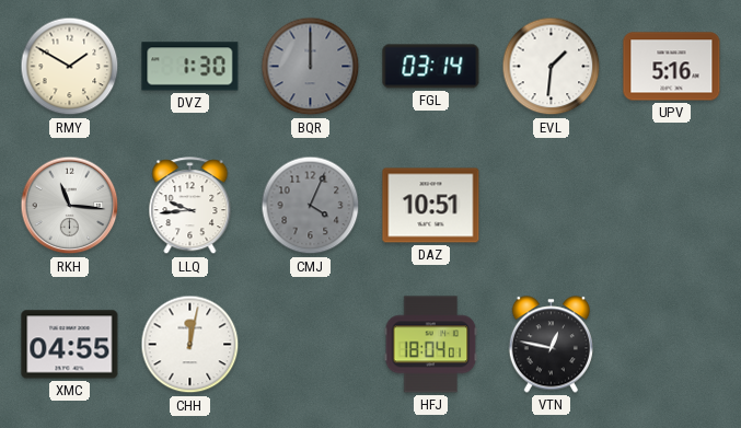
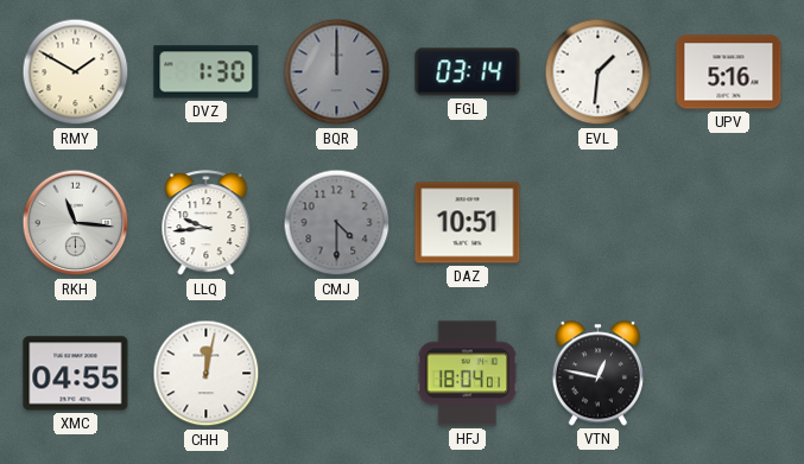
CMJ: 4:04 -> 4:30
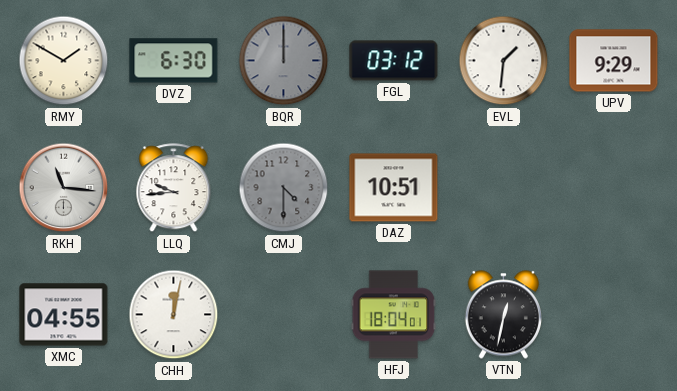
DVZ: 1:30 -> 6:30
FGL: 03:14 -> 03:12
UPV: 5:16 -> 9:29
VTN: 12:47 -> 12:32
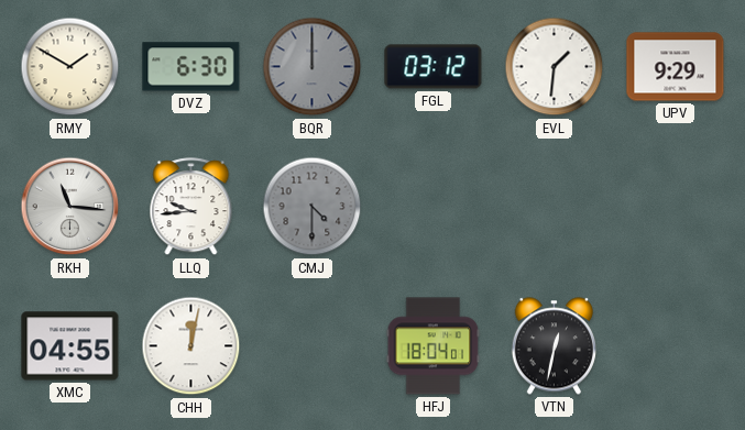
DAZ: 10:51 -> none
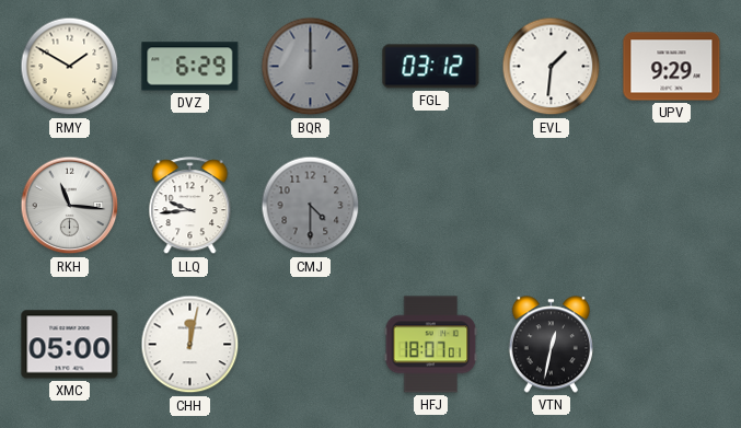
DVZ: 6:30 -> 6:29
XMC: 04:55 -> 05:00
HFJ: 18:04 -> 18:07
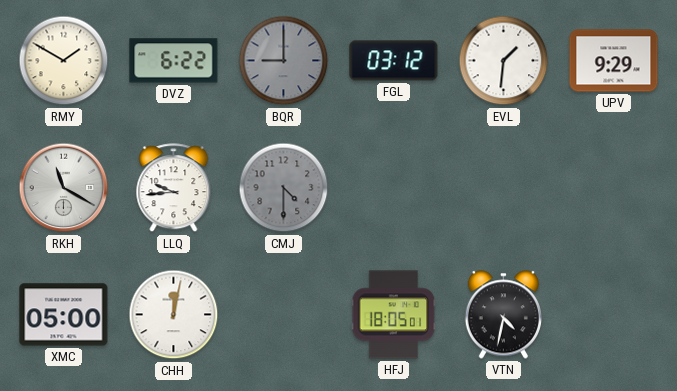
DVZ: 6:29 -> 6:22
BQR: 12:00 -> 9:00
RKH: 11:16 -> 11:20
HFJ: 18:07 -> 18:05
VTN: 12:32 -> 4:32
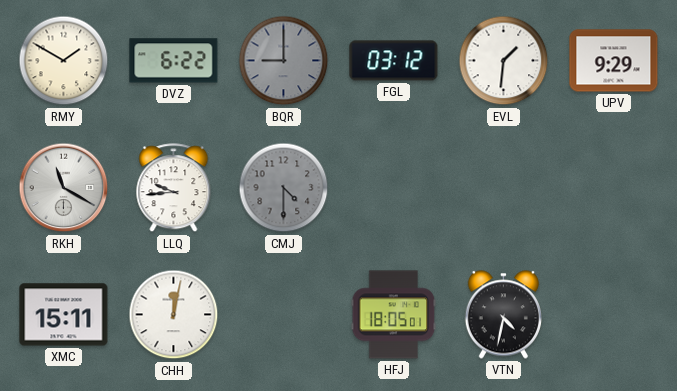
XMC: 05:00 -> 15:11
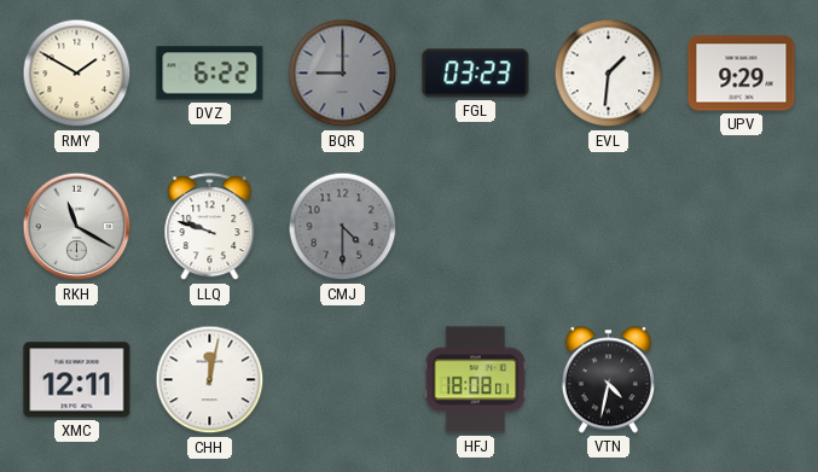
FGL: 03:12 -> 03:23
LLQ: 9:44 -> 9:48
XMC: 15:11 -> 12:11
HFJ: 18:05 -> 18:08
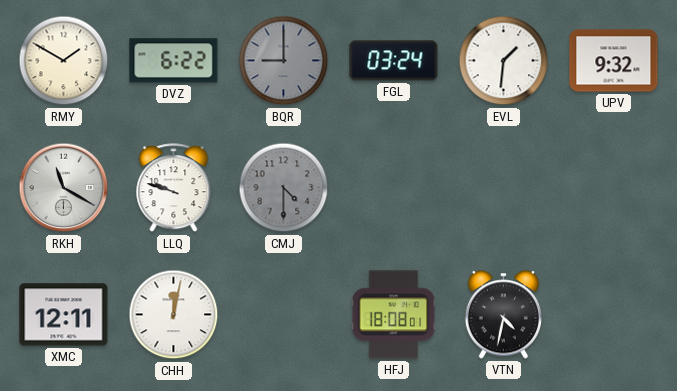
FGL: 03:23 -> 03:24
UPV: 9:29 -> 9:32
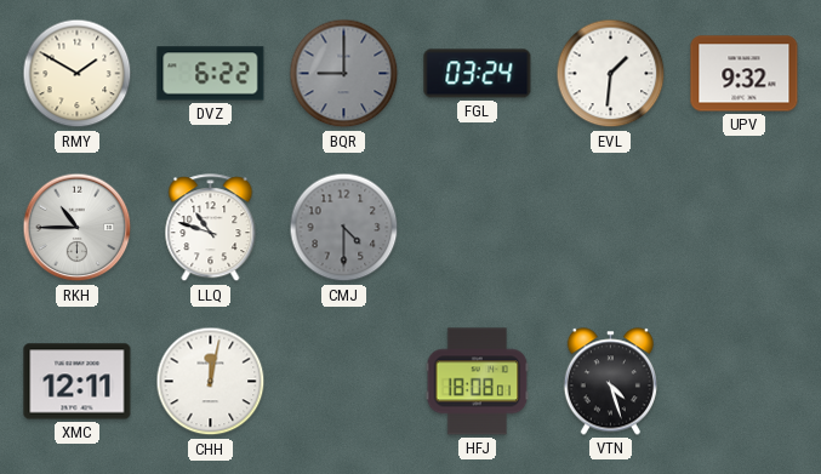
RKH: 11:20 -> 10:45
LLQ: 9:48 -> 10:48
VTN: 4:32 -> 4:27
